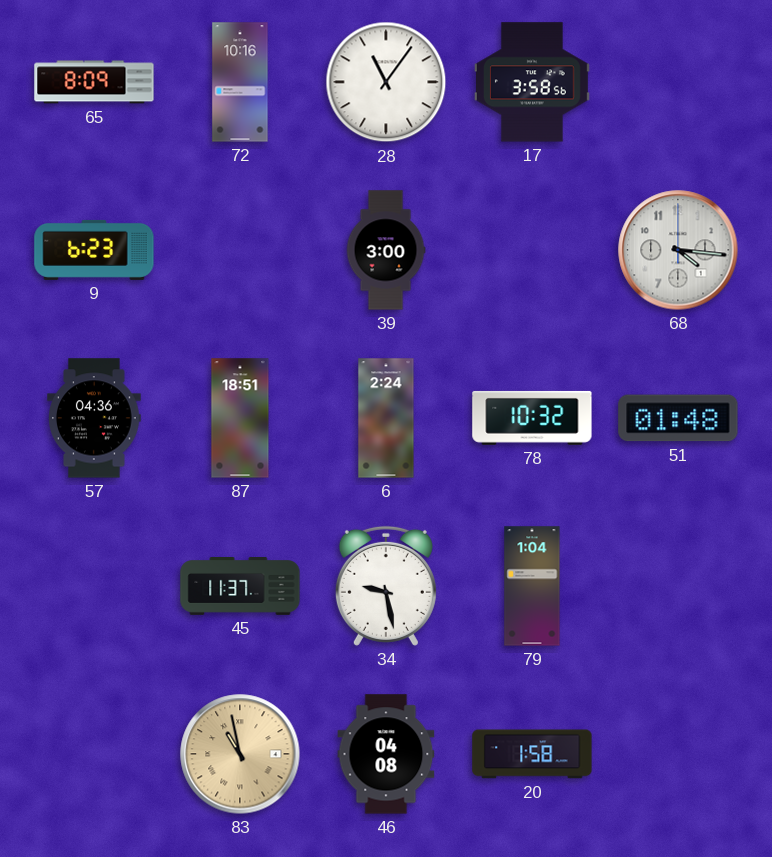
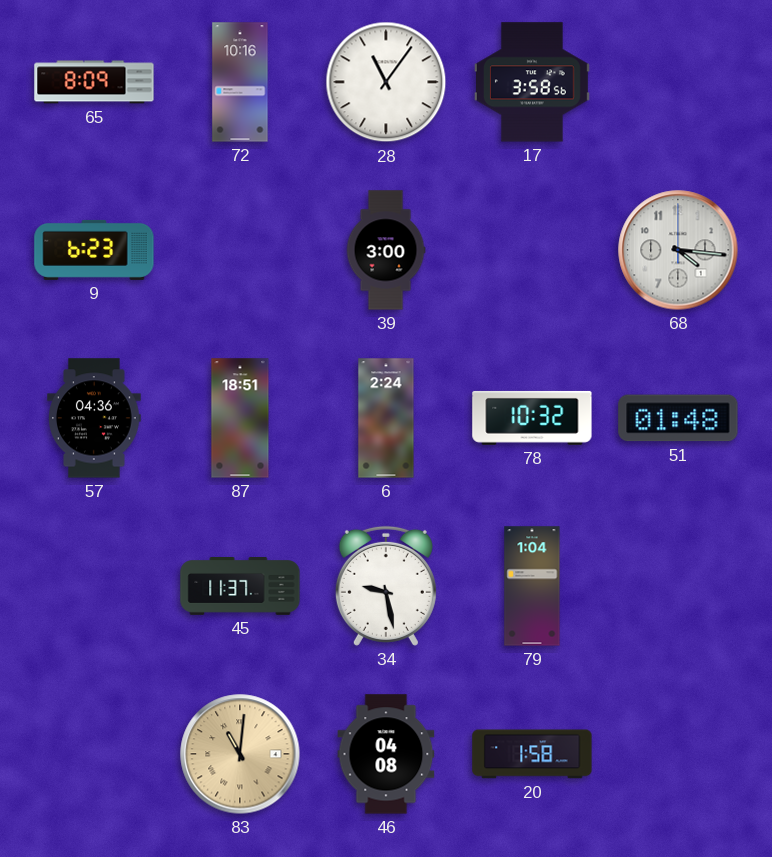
83: 10:58 -> 11:01
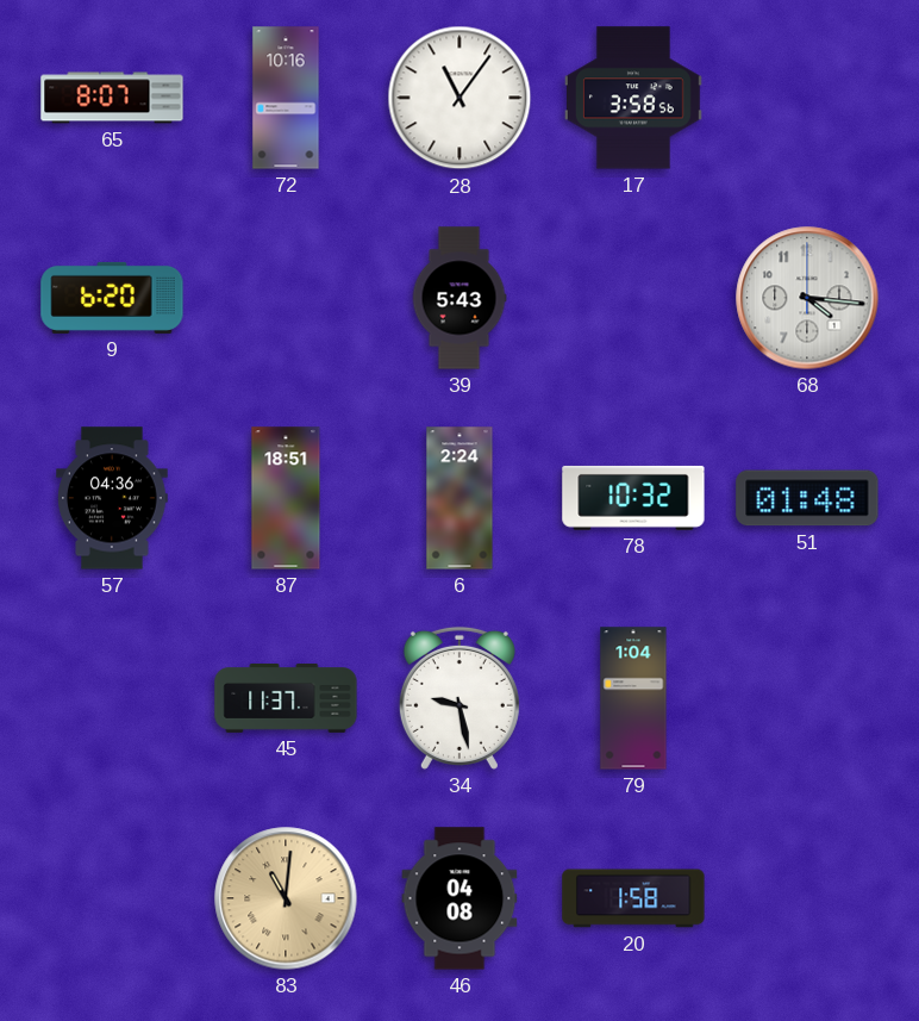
65: 8:09 -> 8:07
9: 6:23 -> 6:20
39: 3:00 -> 5:43
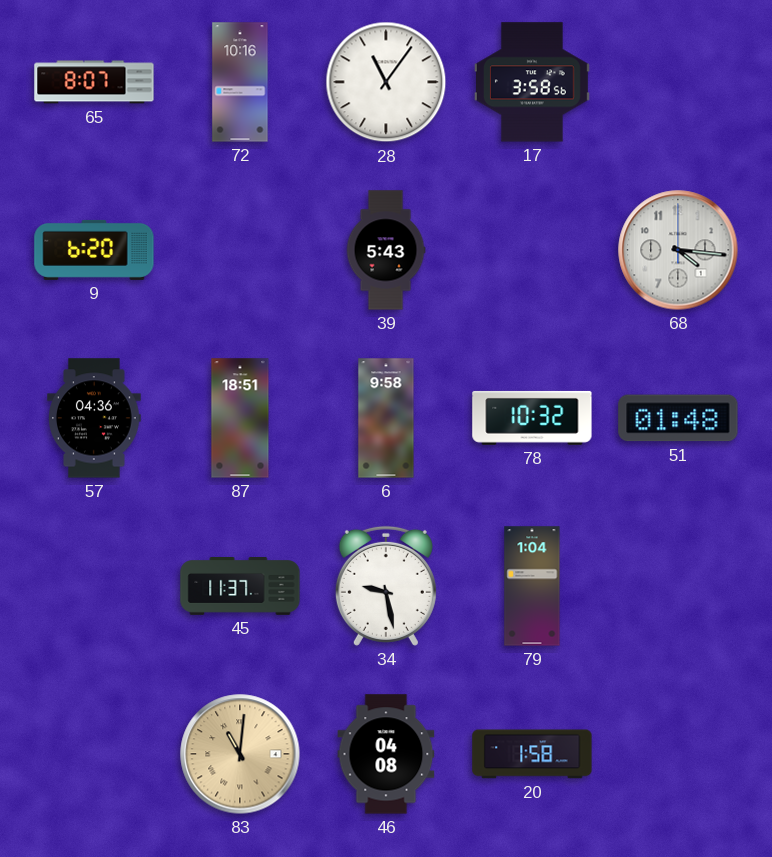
6: 2:24 -> 9:58
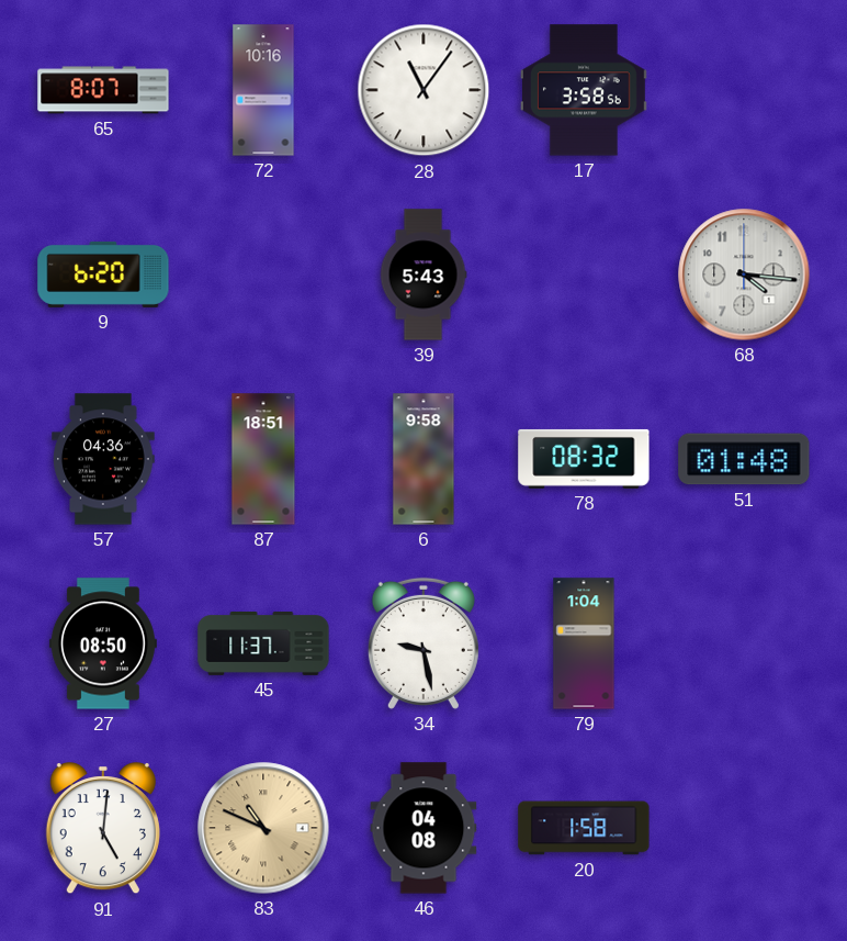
78: 10:32 -> 08:32
27: none -> 08:50
91: none -> 5:01
83: 11:01 -> 10:49
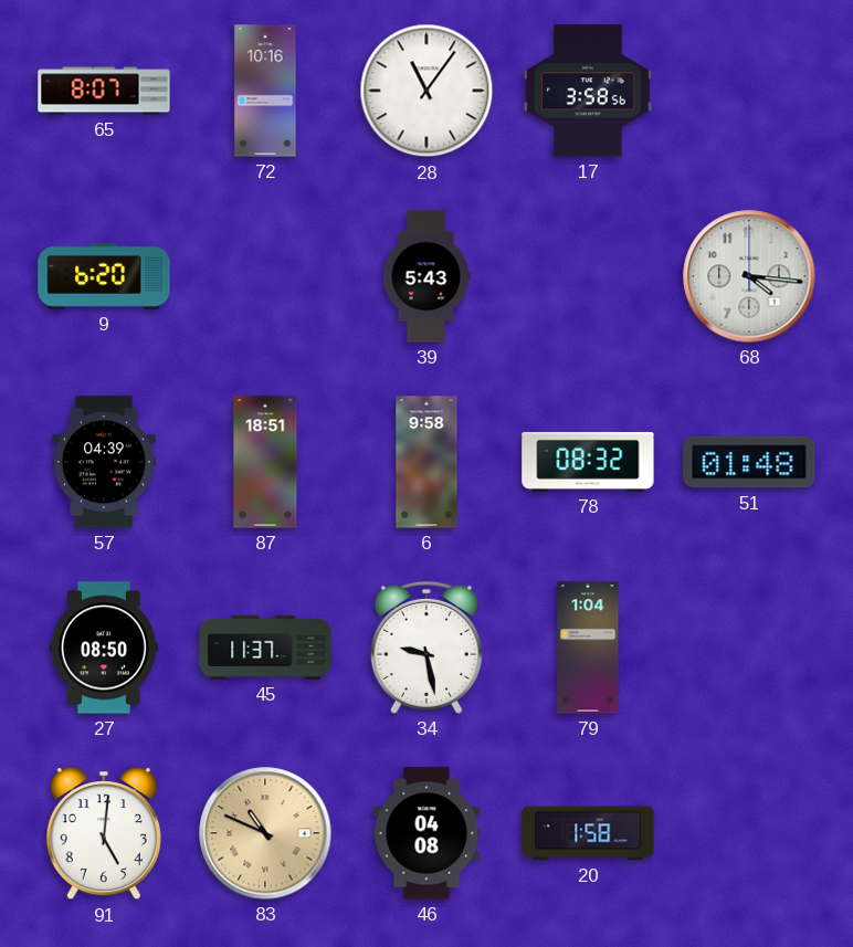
57: 04:36 -> 04:39
